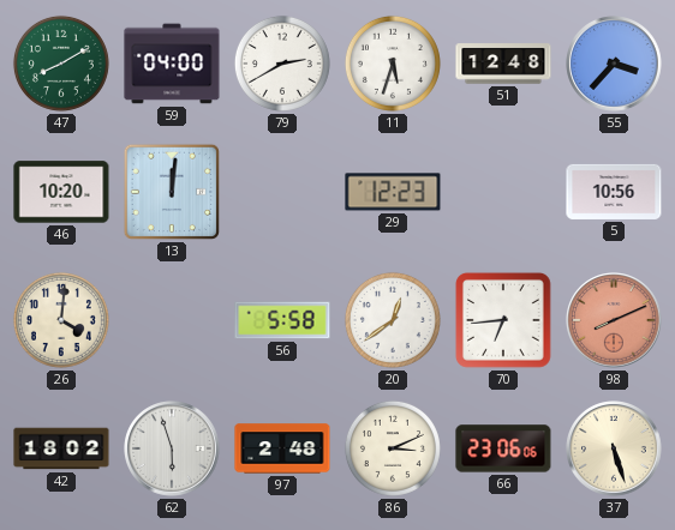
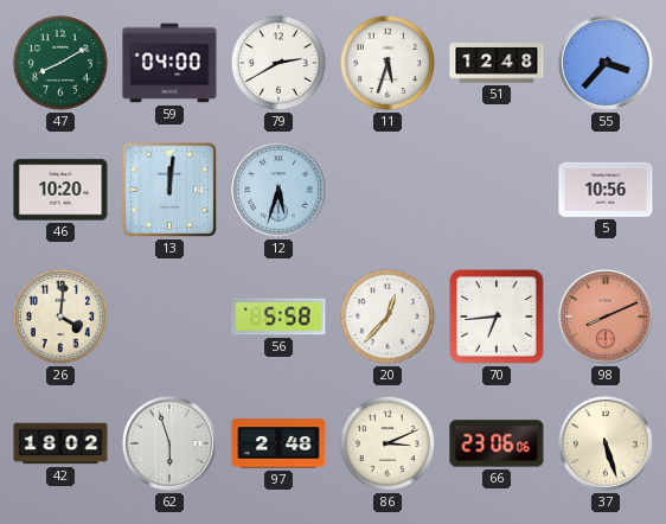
12: none -> 5:33
29: 12:23 -> none
20: 12:39 -> 12:37
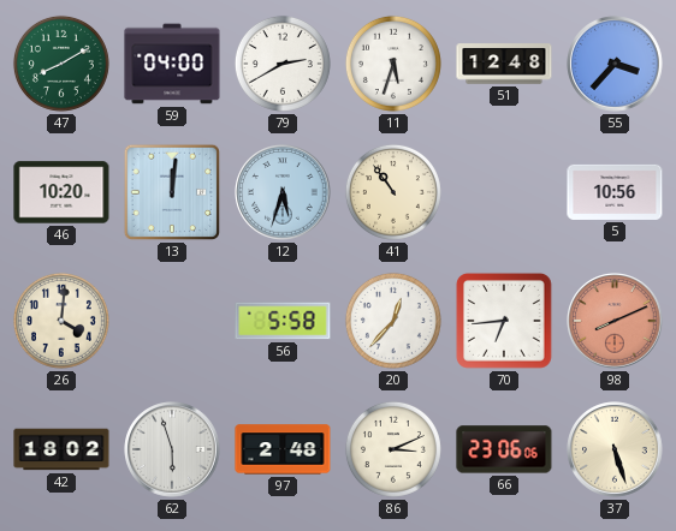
41: none -> 10:54
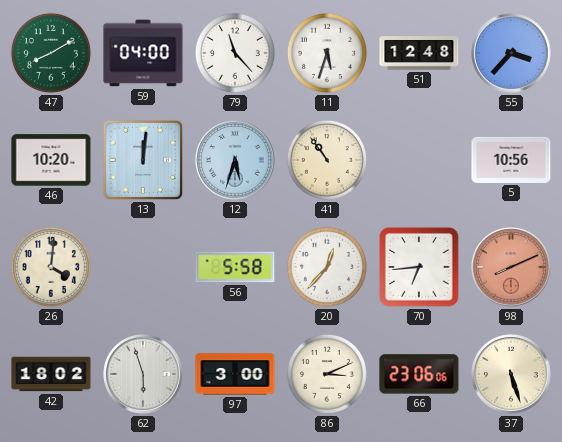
79: 2:40 -> 11:23
97: 2:48 -> 3:00
